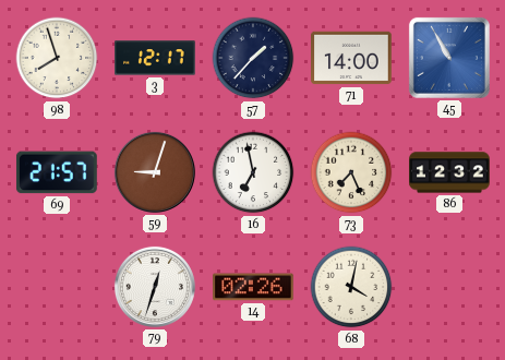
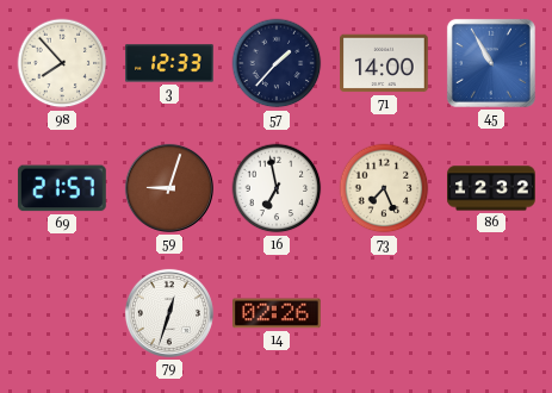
98: 7:57 -> 7:53
3: 12:17 -> 12:33
68: 4:02 -> none
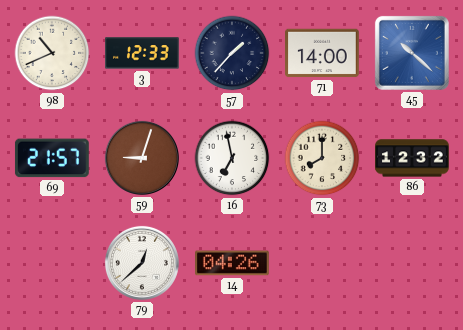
98: 7:53 -> 10:41
45: 10:55 -> 10:22
73: 7:26 -> 8:00
79: 12:33 -> 12:38
14: 02:26 -> 04:26
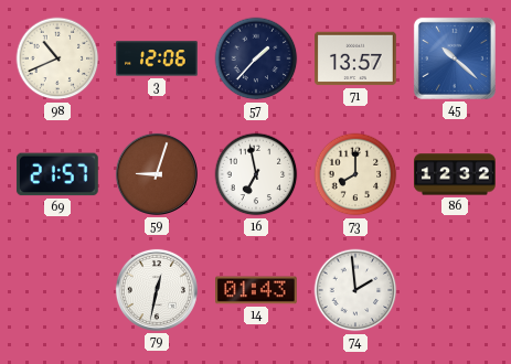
3: 12:33 -> 12:06
71: 14:00 -> 13:57
79: 12:38 -> 12:32
14: 04:26 -> 01:43
74: none -> 1:59
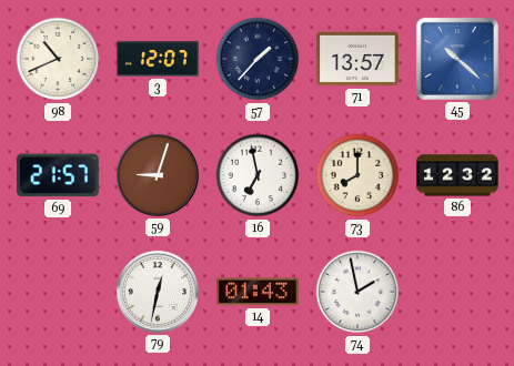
3: 12:06 -> 12:07
74: 1:59 -> 1:58
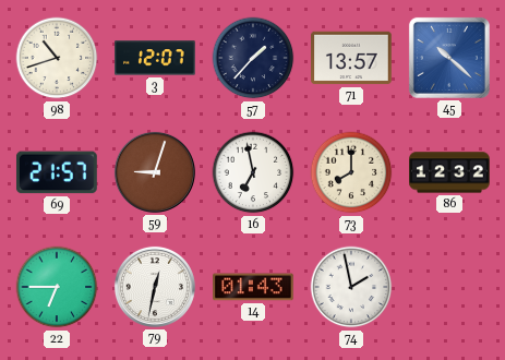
98: 10:41 -> 10:42
22: none -> 6:45
